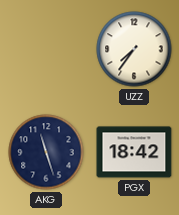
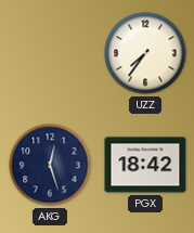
AKG: 11:27 -> 12:27
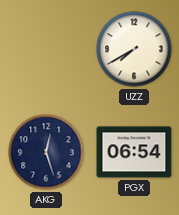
UZZ: 7:36 -> 7:40
PGX: 18:42 -> 06:54
